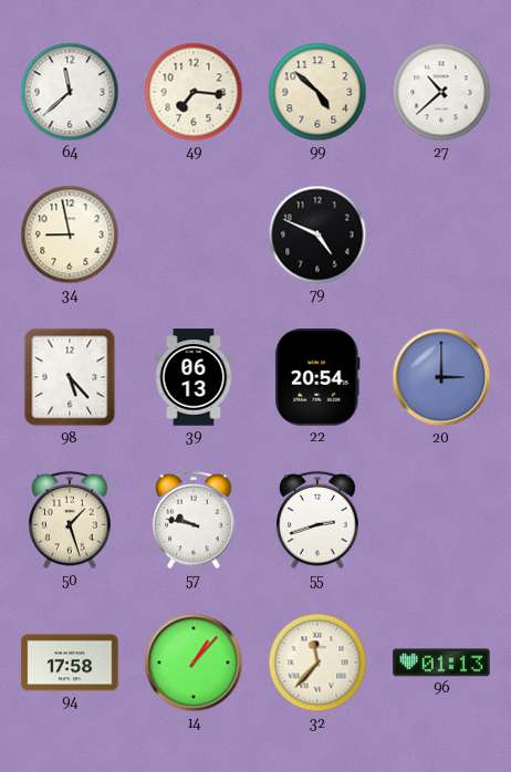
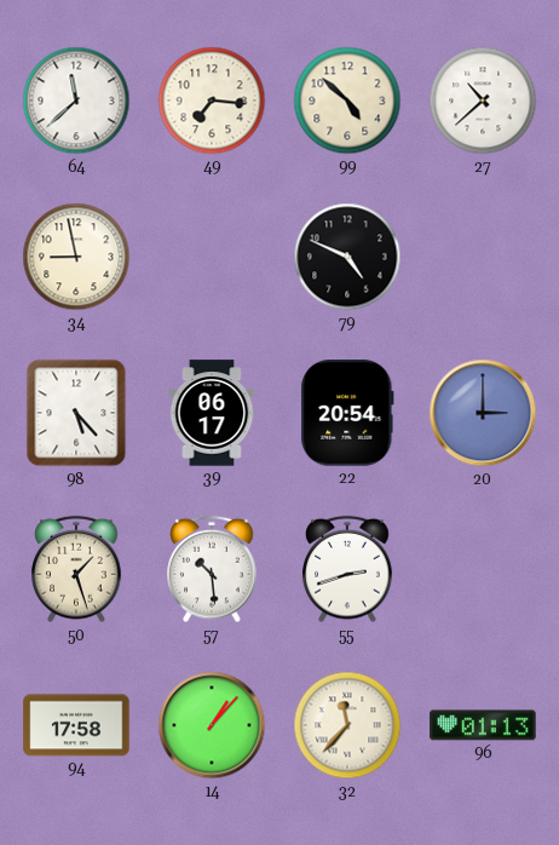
39: 06:13 -> 06:17
57: 9:47 -> 10:29
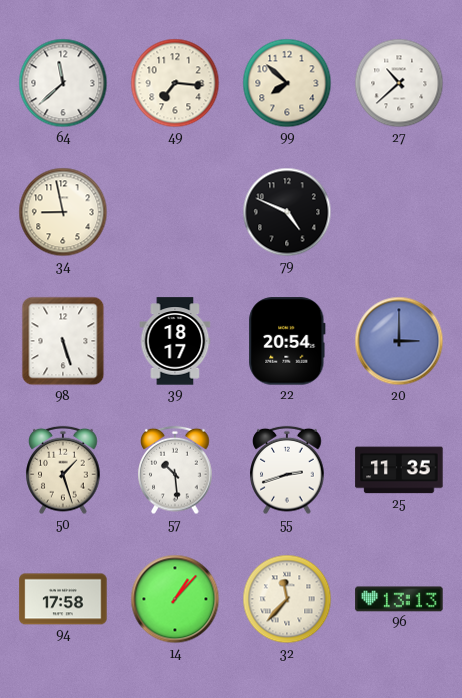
99: 4:52 -> 7:52
98: 5:23 -> 5:27
39: 06:17 -> 18:17
25: none -> 11:35
96: 01:13 -> 13:13
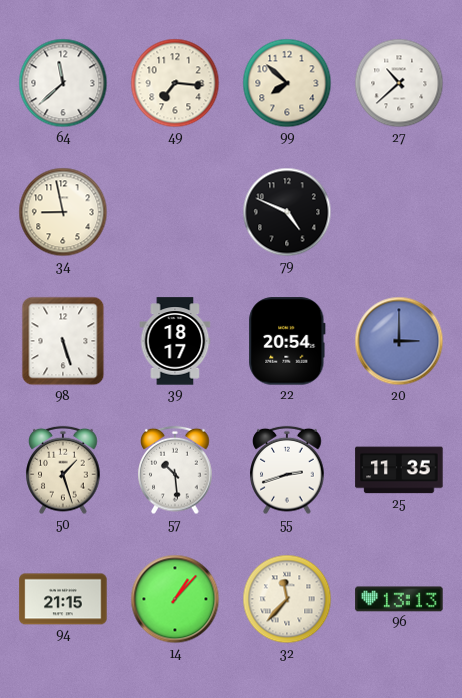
94: 17:58 -> 21:15
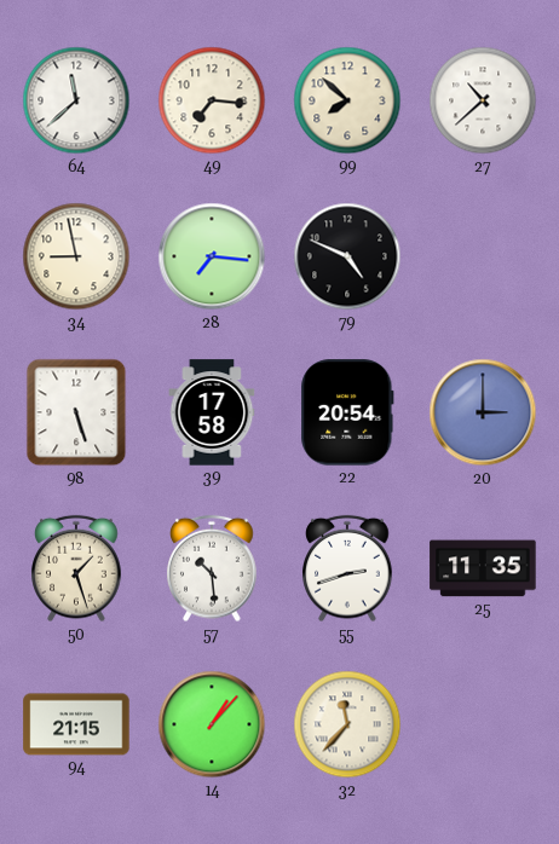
28: none -> 7:16
39: 18:17 -> 17:58
96: 13:13 -> none
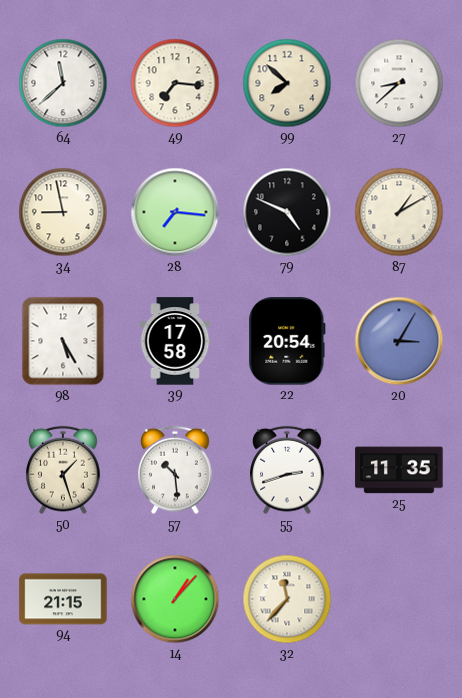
27: 10:38 -> 8:38
87: none -> 1:10
98: 5:27 -> 5:25
20: 3:00 -> 3:05
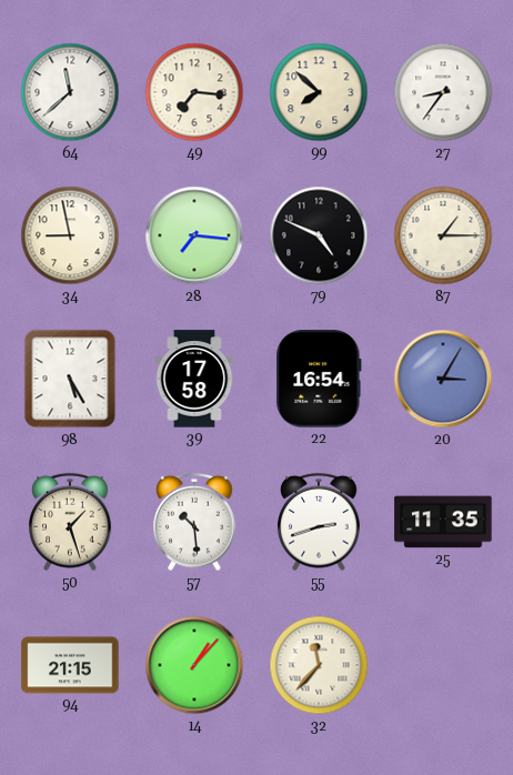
27: 8:38 -> 8:36
87: 1:10 -> 1:15
22: 20:54 -> 16:54
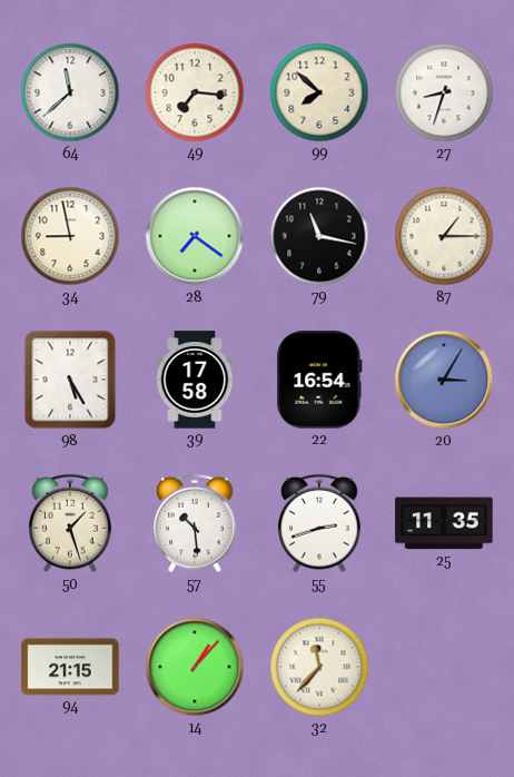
27: 8:36 -> 8:33
28: 7:16 -> 7:21
79: 4:49 -> 11:17
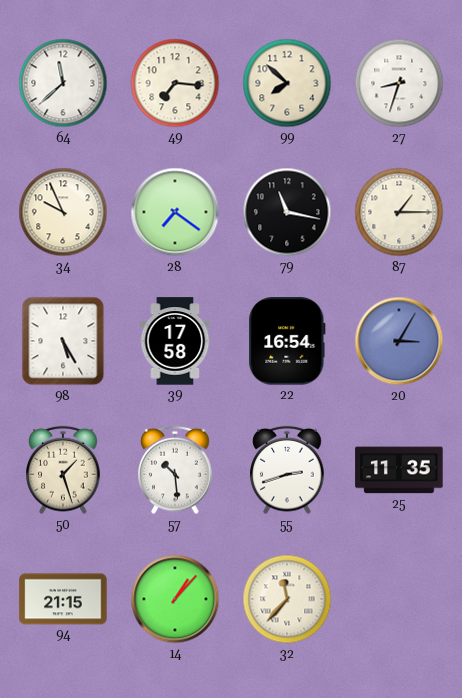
34: 8:58 -> 9:56
